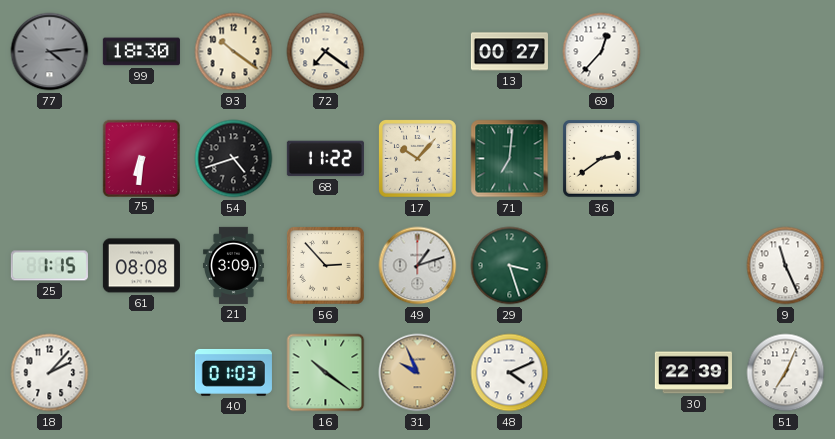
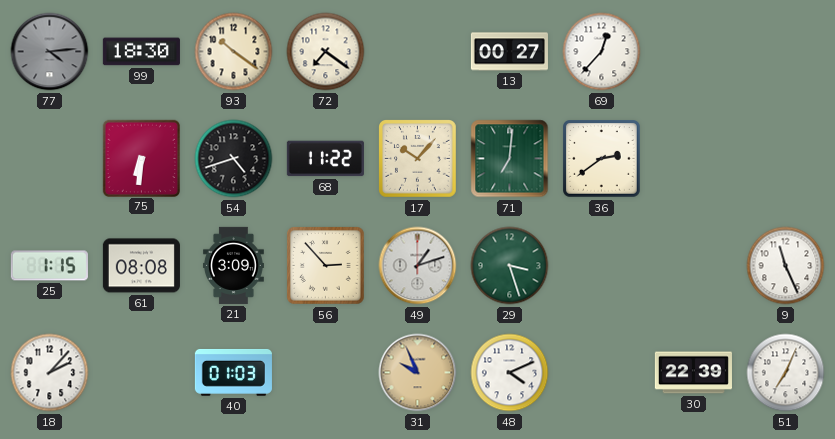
16: 10:21 -> none
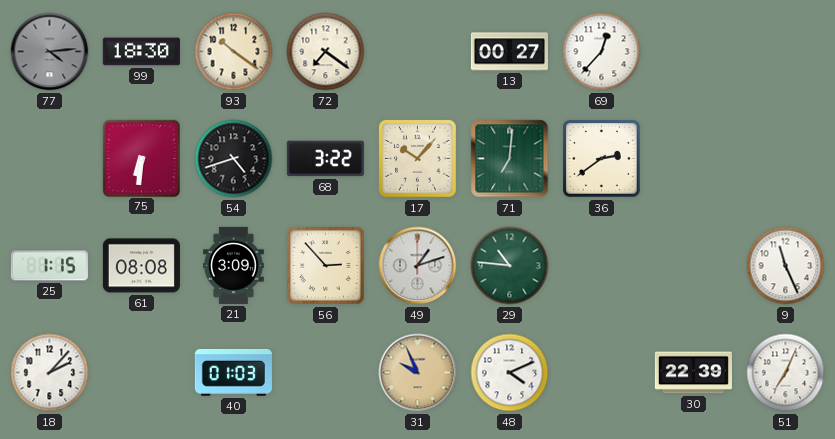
68: 11:22 -> 3:22
29: 3:27 -> 10:46
